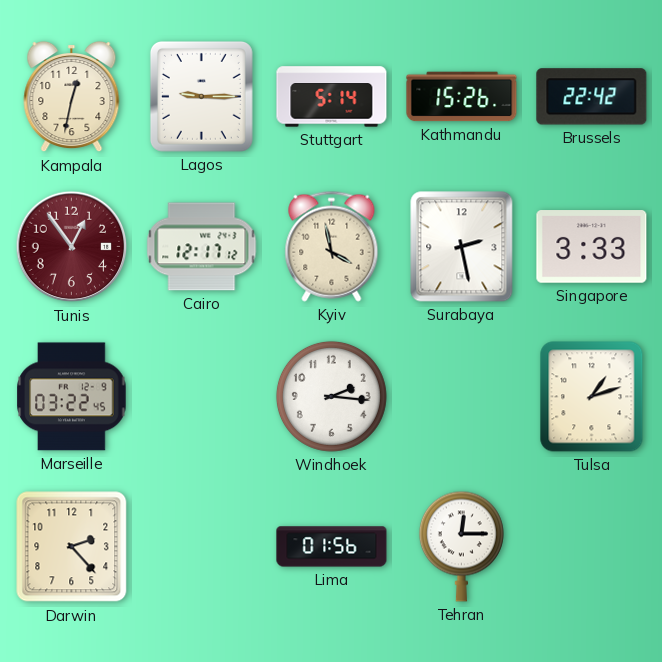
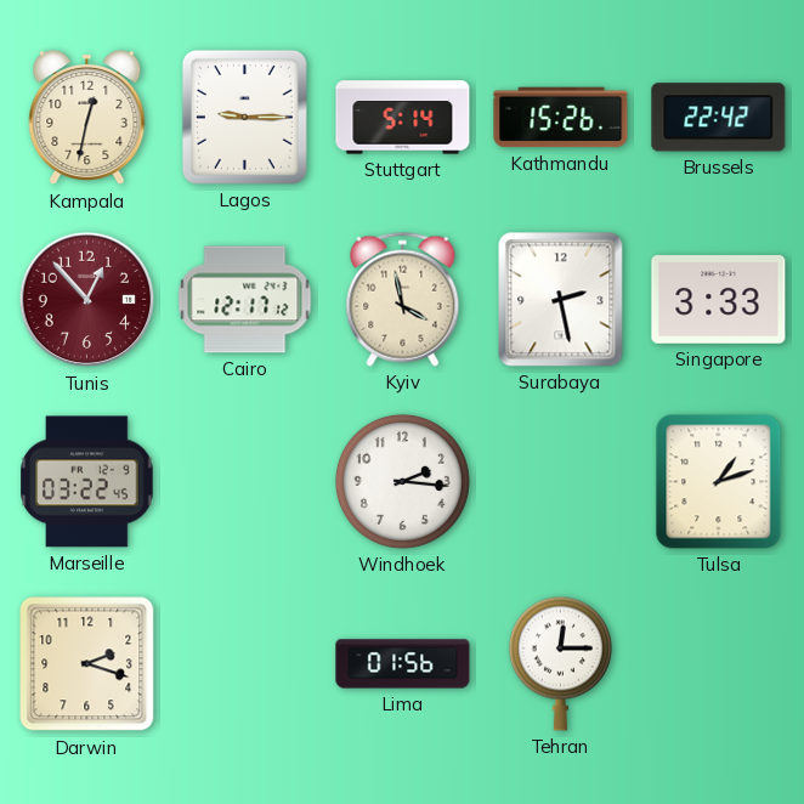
Tunis: 12:54 -> 12:53
Darwin: 2:23 -> 2:18
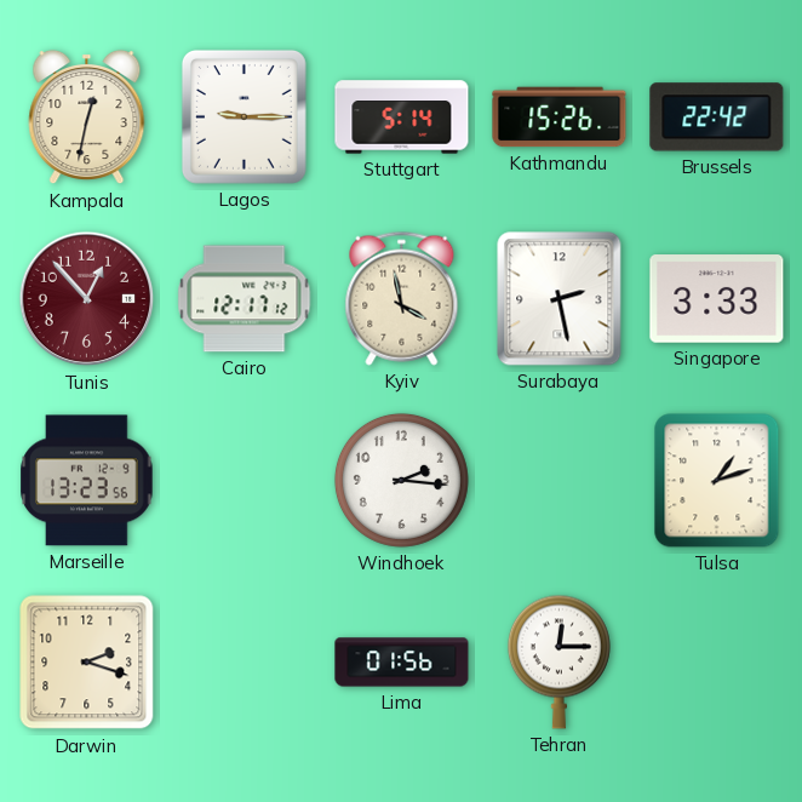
Marseille: 03:22 -> 13:23
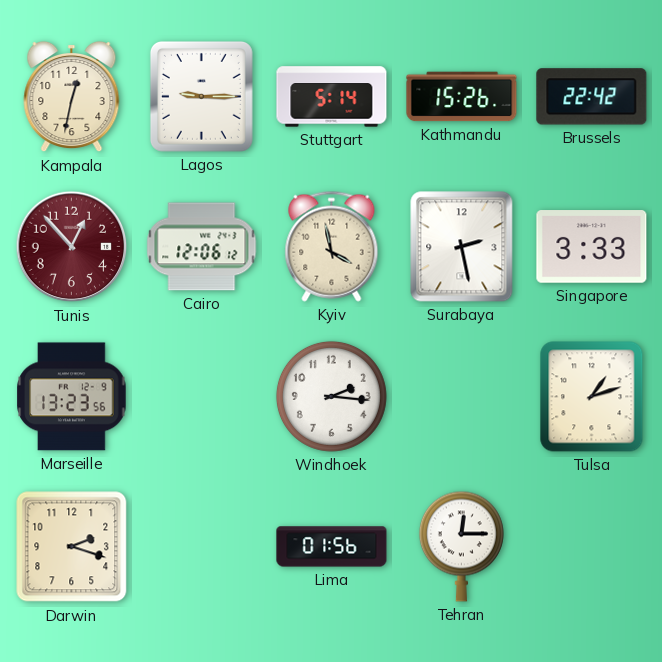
Cairo: 12:17 -> 12:06
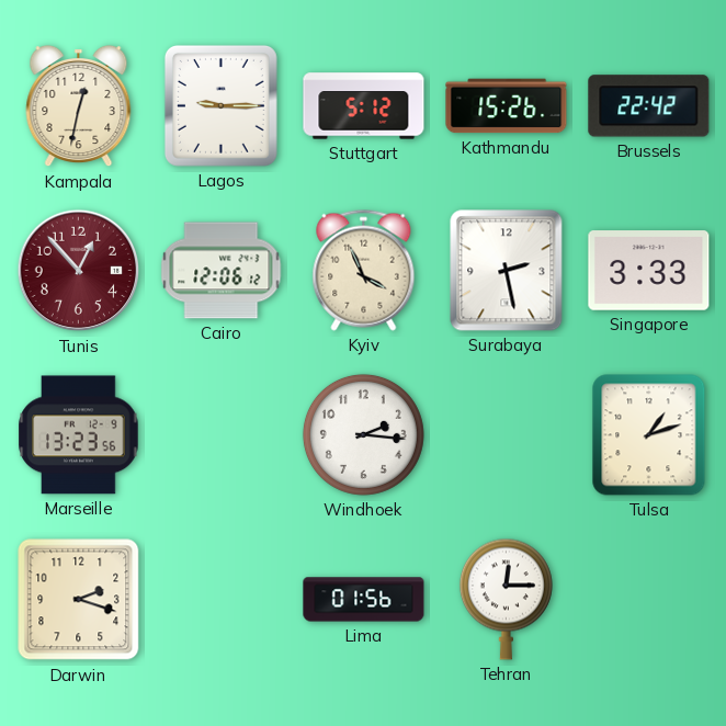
Stuttgart: 5:14 -> 5:12
Kyiv: 3:58 -> 3:56
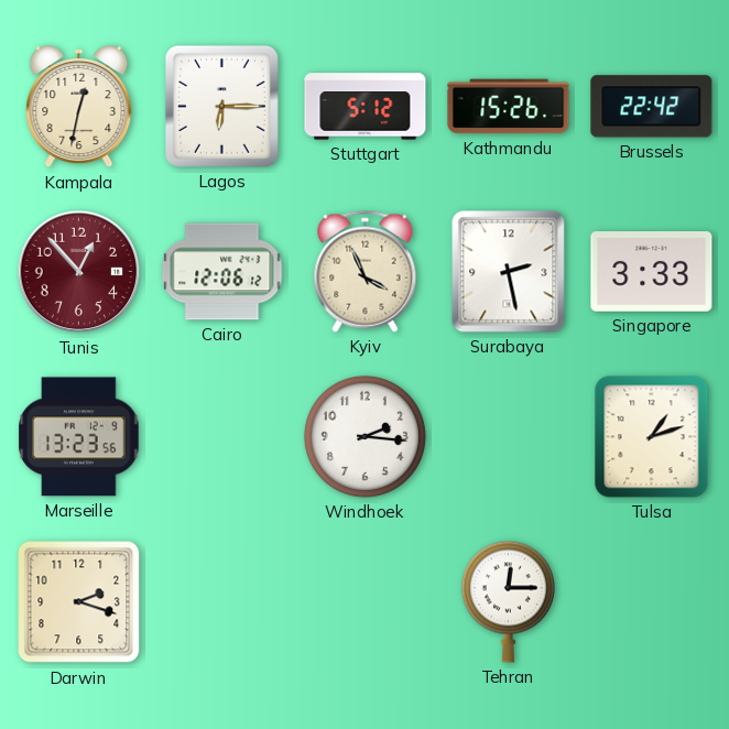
Lagos: 9:15 -> 6:15
Lima: 01:56 -> none
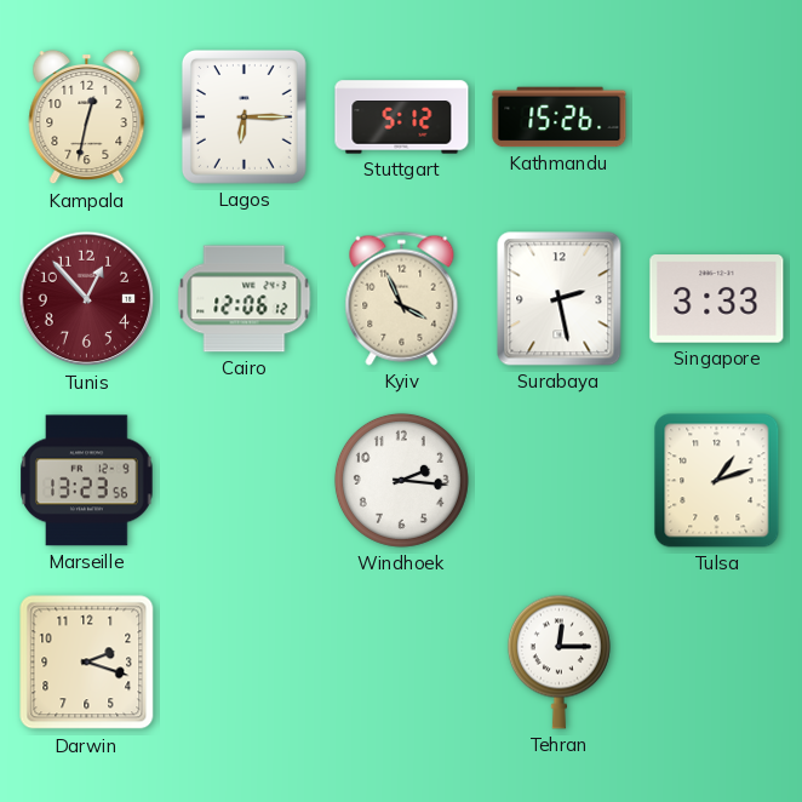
Brussels: 22:42 -> none
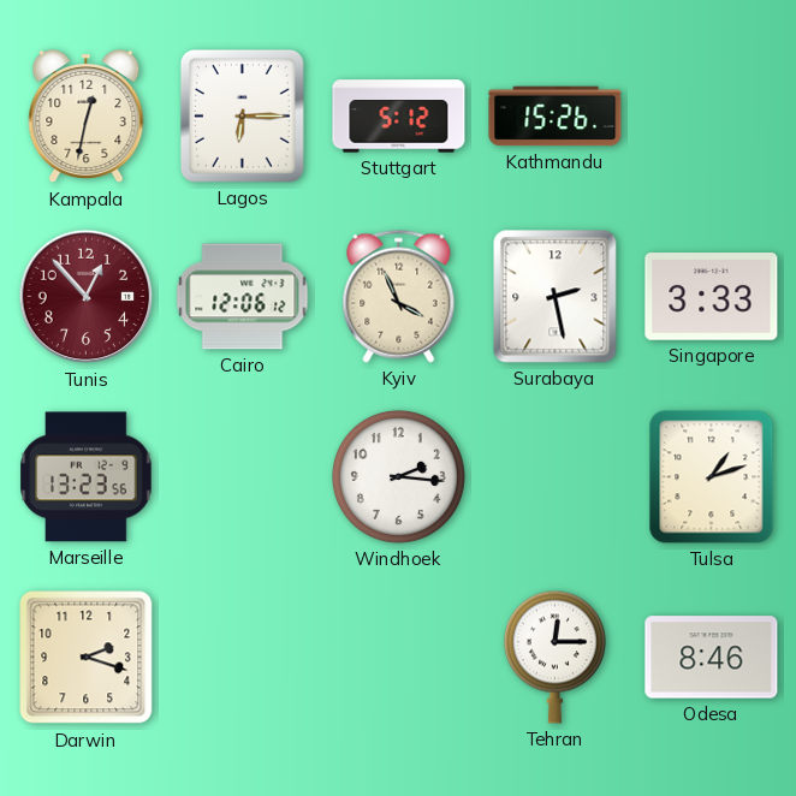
Odesa: none -> 8:46
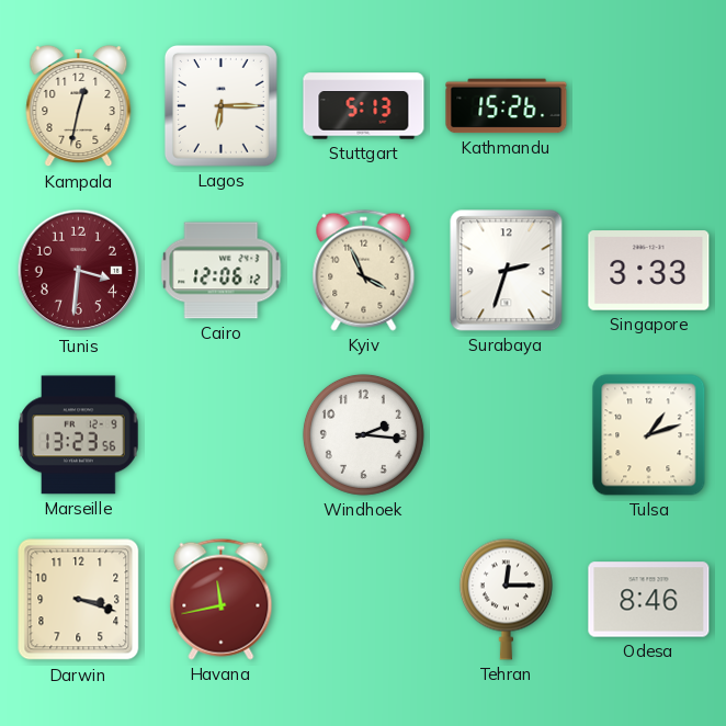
Stuttgart: 5:12 -> 5:13
Tunis: 12:53 -> 3:31
Surabaya: 2:28 -> 2:33
Darwin: 2:18 -> 3:18
Havana: none -> 11:43
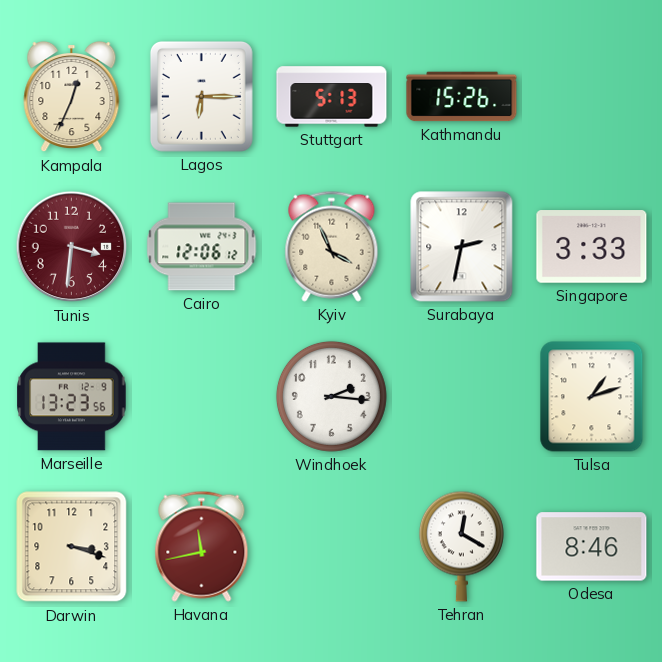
Kampala: 12:32 -> 12:34
Surabaya: 2:33 -> 2:32
Tehran: 12:15 -> 12:20
